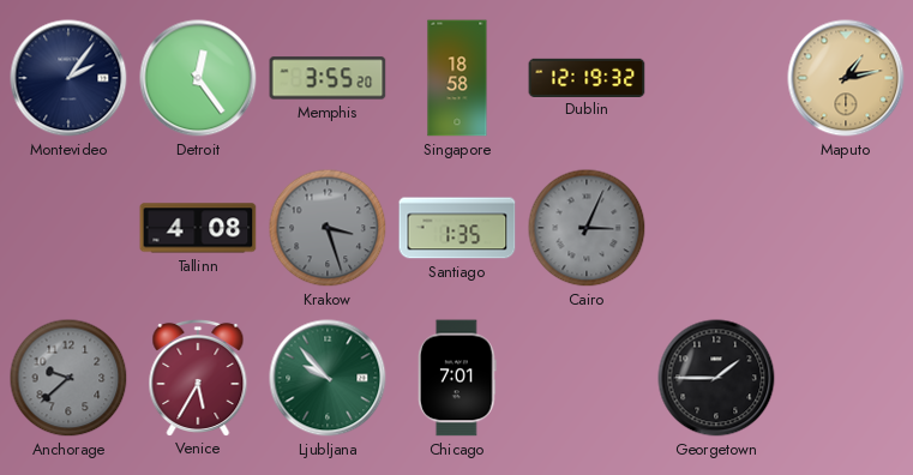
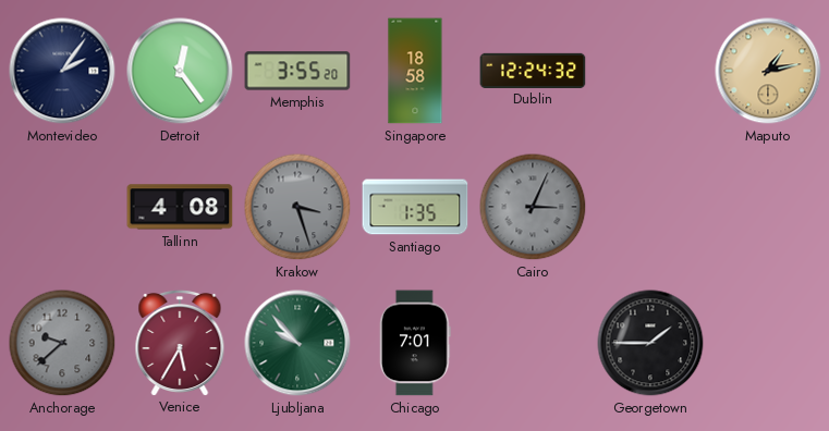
Dublin: 12:19 -> 12:24
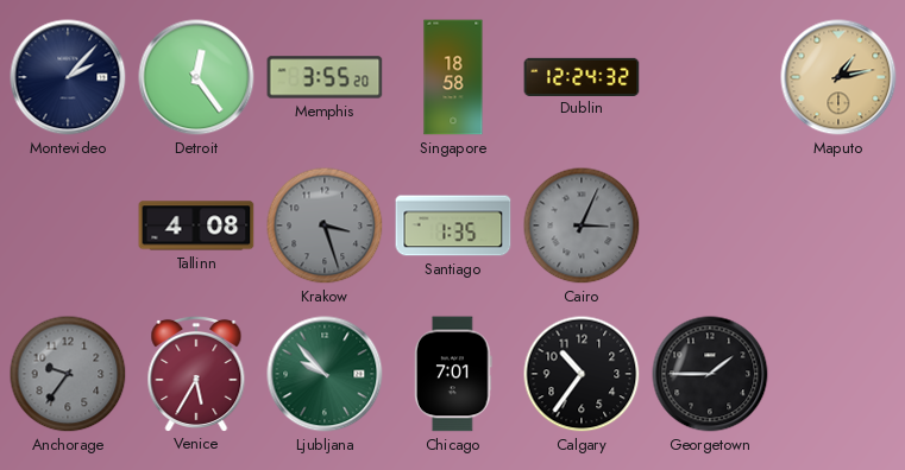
Montevideo: 2:06 -> 2:07
Anchorage: 9:38 -> 9:36
Calgary: none -> 10:36
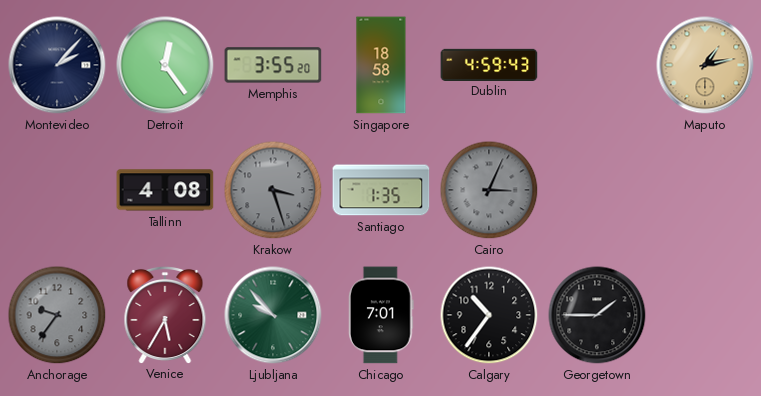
Dublin: 12:24 -> 4:59
